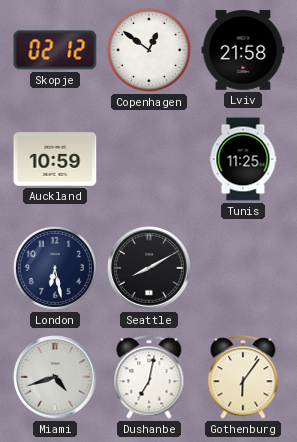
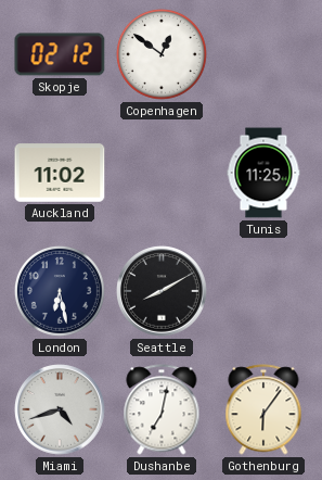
Lviv: 21:58 -> none
Auckland: 10:59 -> 11:02
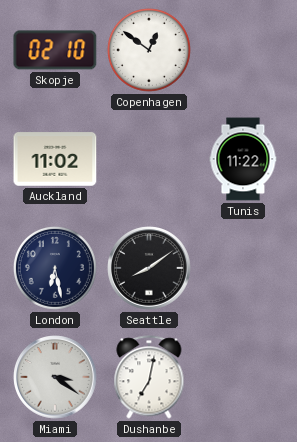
Skopje: 02:12 -> 02:10
Tunis: 11:25 -> 11:22
Seattle: 8:10 -> 8:09
Miami: 4:42 -> 3:21
Gothenburg: 6:06 -> none
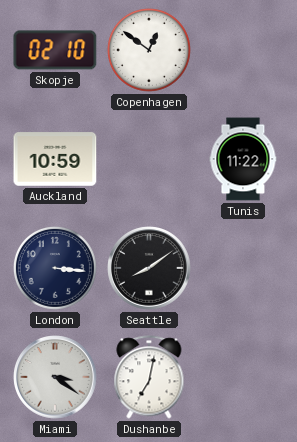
Auckland: 11:02 -> 10:59
London: 6:28 -> 3:16
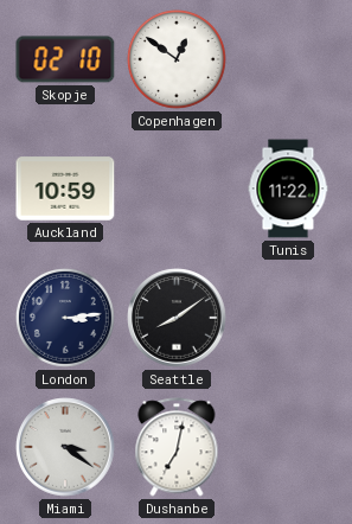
London: 3:16 -> 3:14
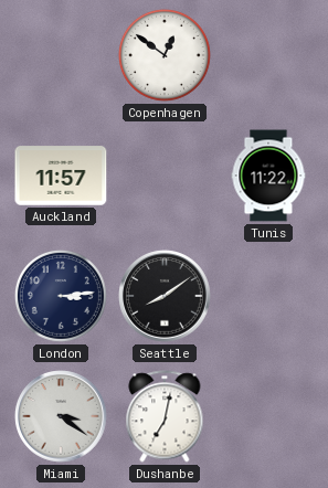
Skopje: 02:10 -> none
Auckland: 10:59 -> 11:57
